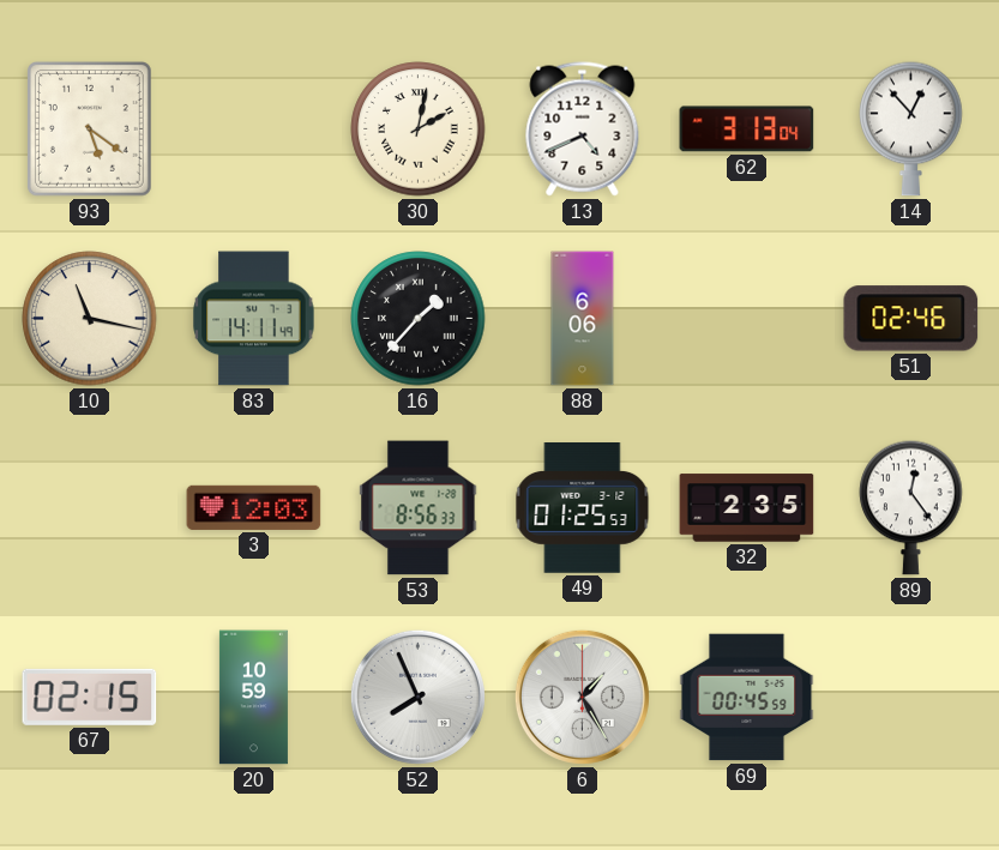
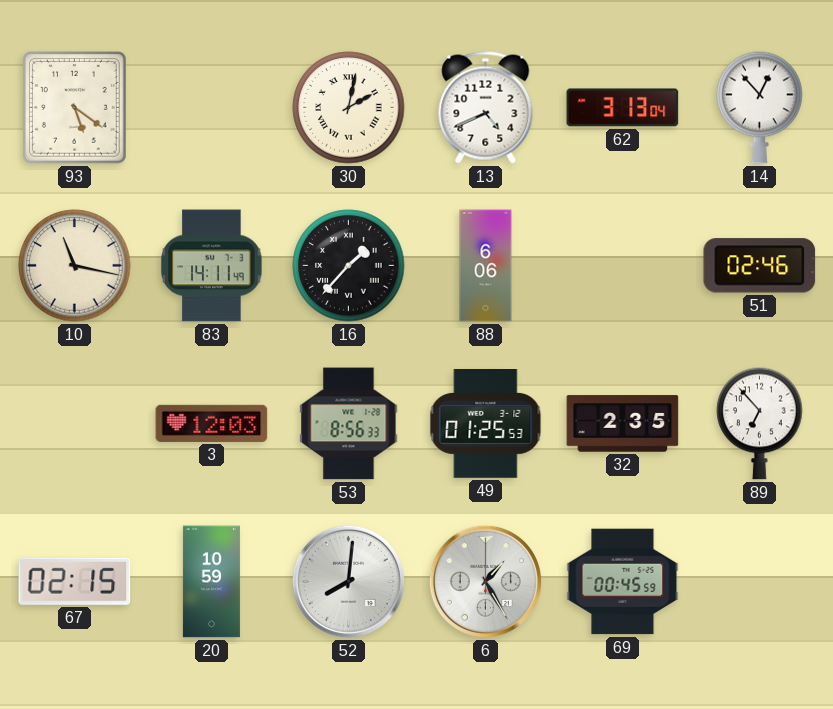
89: 12:24 -> 6:53
52: 7:56 -> 8:01
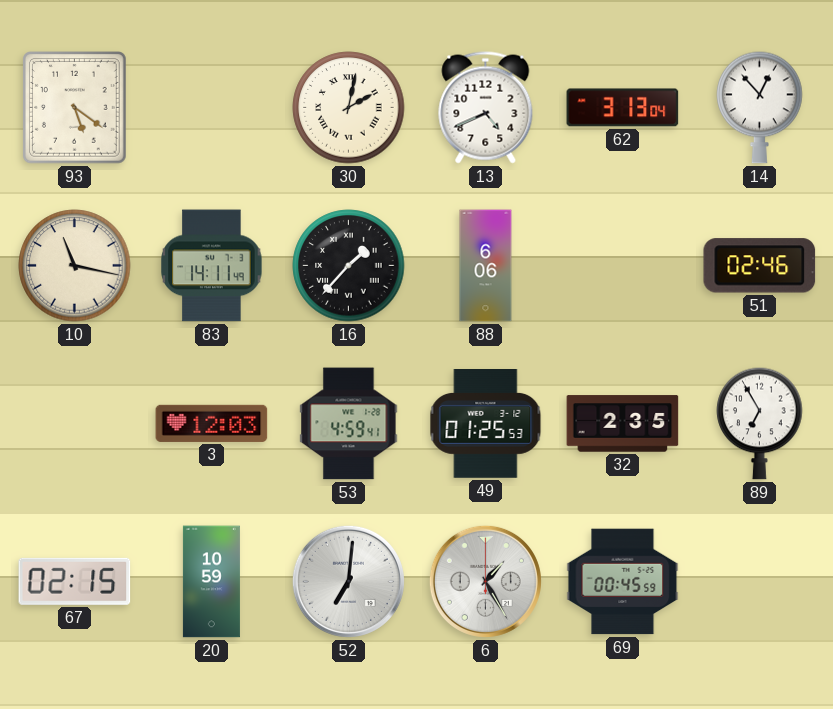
53: 8:56 -> 4:59
89: 6:53 -> 6:55
52: 8:01 -> 7:01
